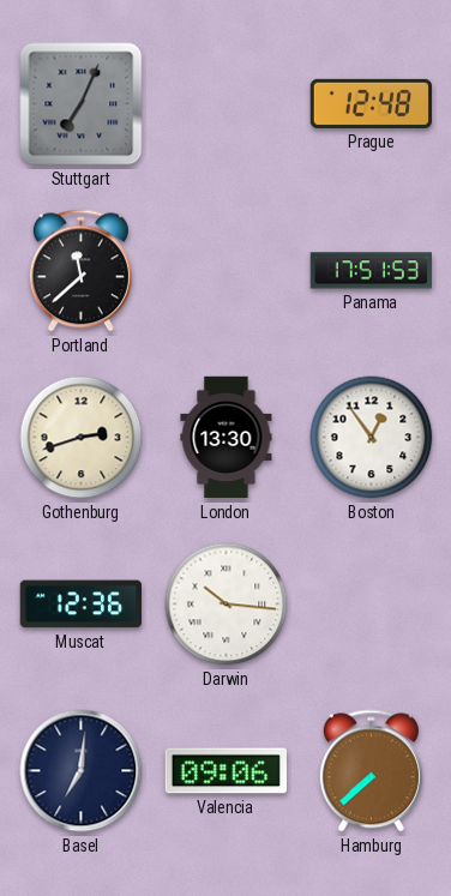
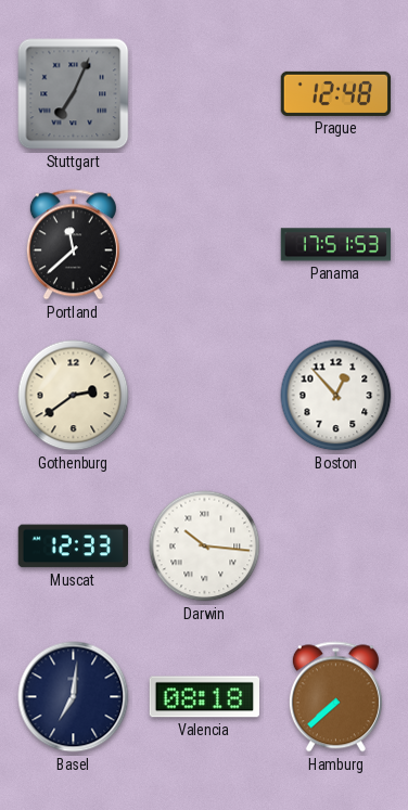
Gothenburg: 2:42 -> 2:39
London: 13:30 -> none
Boston: 12:54 -> 12:53
Muscat: 12:36 -> 12:33
Valencia: 09:06 -> 08:18
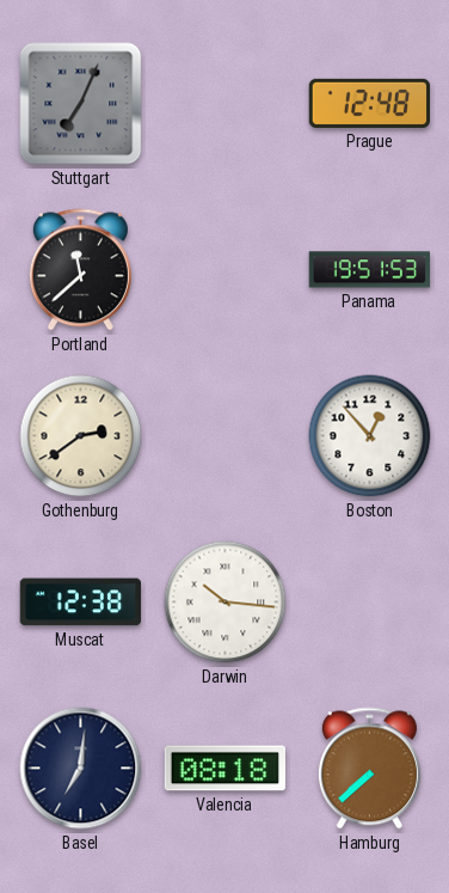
Panama: 17:51 -> 19:51
Muscat: 12:33 -> 12:38
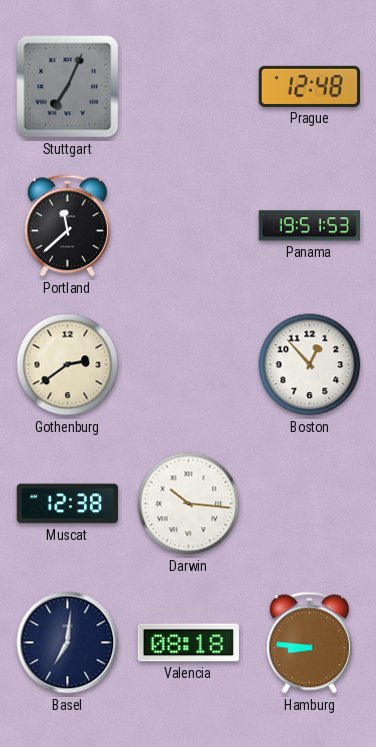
Hamburg: 7:38 -> 8:46
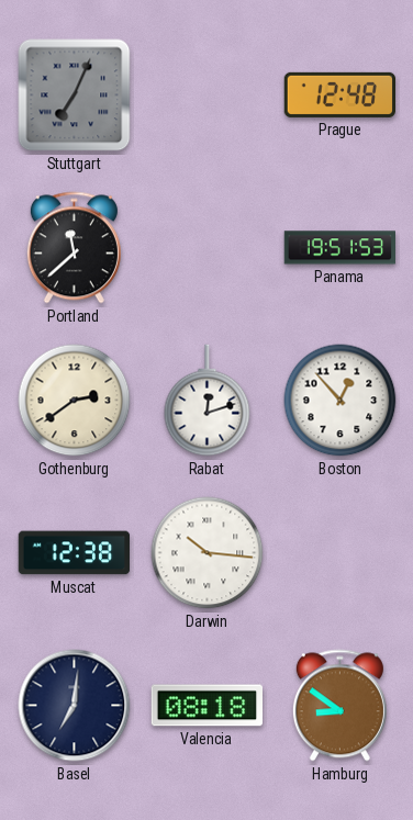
Rabat: none -> 12:12
Hamburg: 8:46 -> 8:51
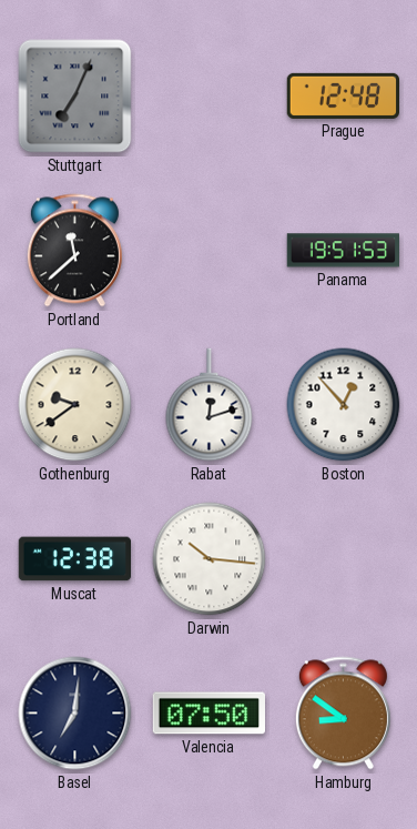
Gothenburg: 2:39 -> 9:39
Valencia: 08:18 -> 07:50
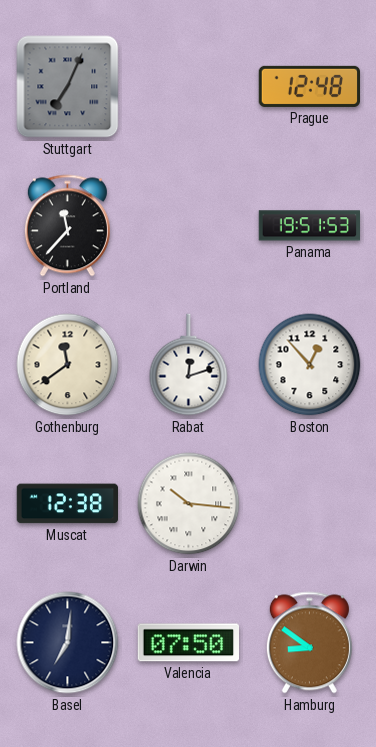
Portland: 11:38 -> 11:37
Gothenburg: 9:39 -> 11:39
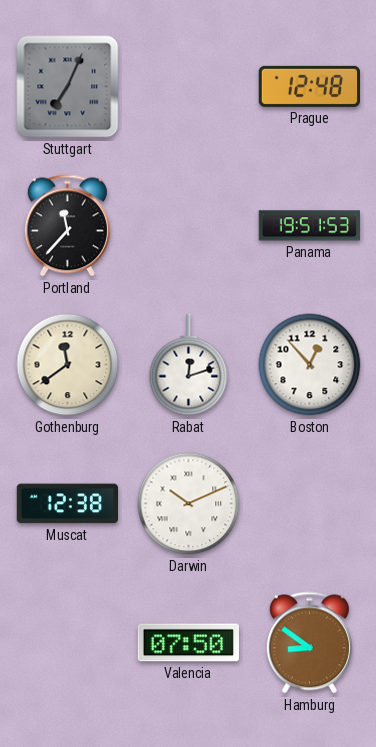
Darwin: 10:16 -> 10:11
Basel: 7:01 -> none
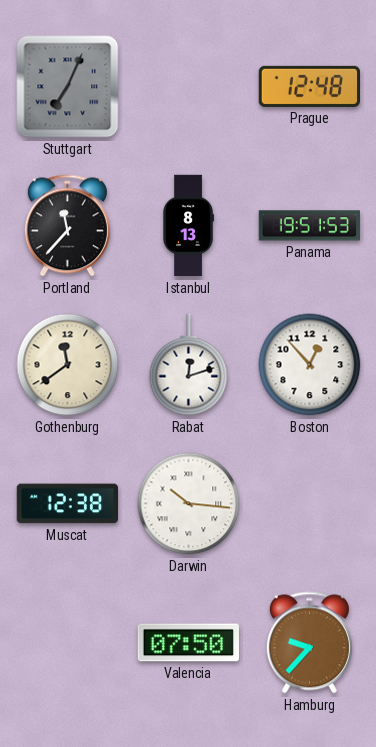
Istanbul: none -> 8:13
Darwin: 10:11 -> 10:16
Hamburg: 8:51 -> 9:37
